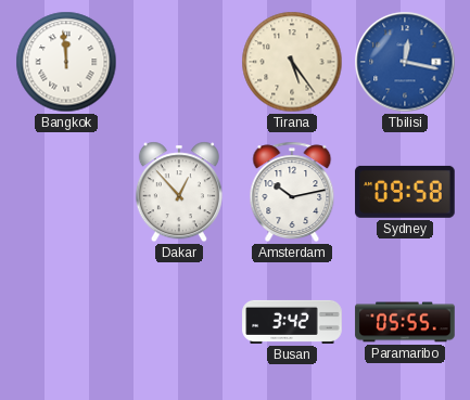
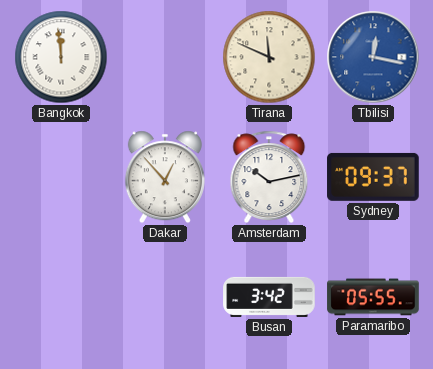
Tirana: 5:24 -> 11:49
Sydney: 09:58 -> 09:37
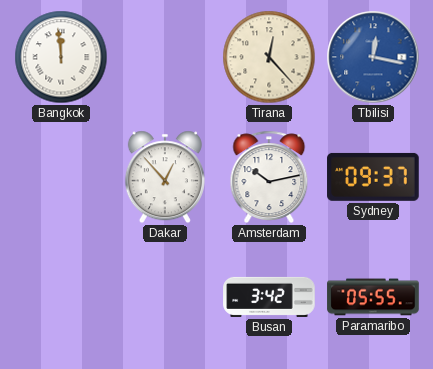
Tirana: 11:49 -> 12:23
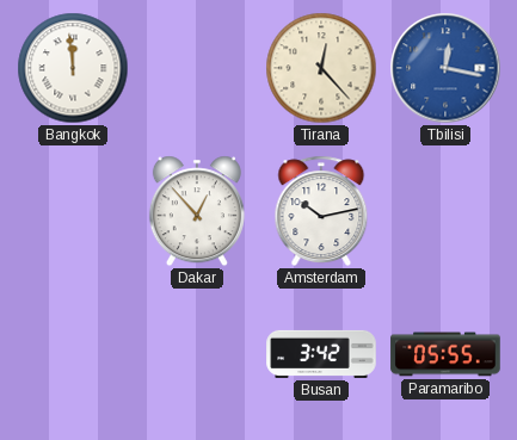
Sydney: 09:37 -> none
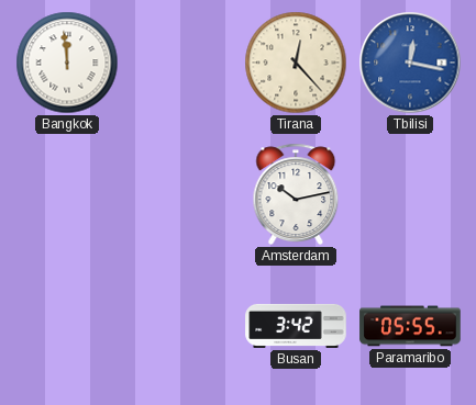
Dakar: 12:53 -> none
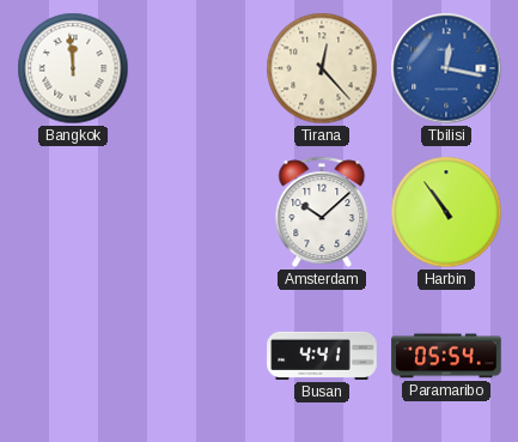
Amsterdam: 10:13 -> 10:08
Harbin: none -> 10:54
Busan: 3:42 -> 4:41
Paramaribo: 05:55 -> 05:54
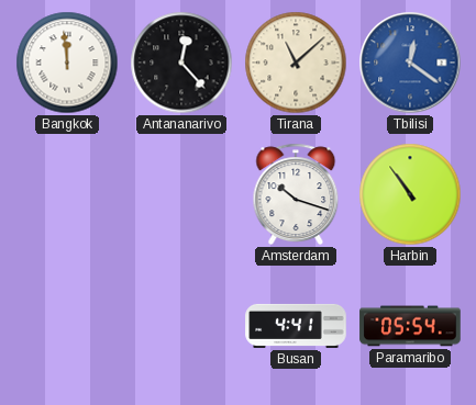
Antananarivo: none -> 12:23
Tirana: 12:23 -> 11:08
Tbilisi: 12:17 -> 12:21
Amsterdam: 10:08 -> 10:18
